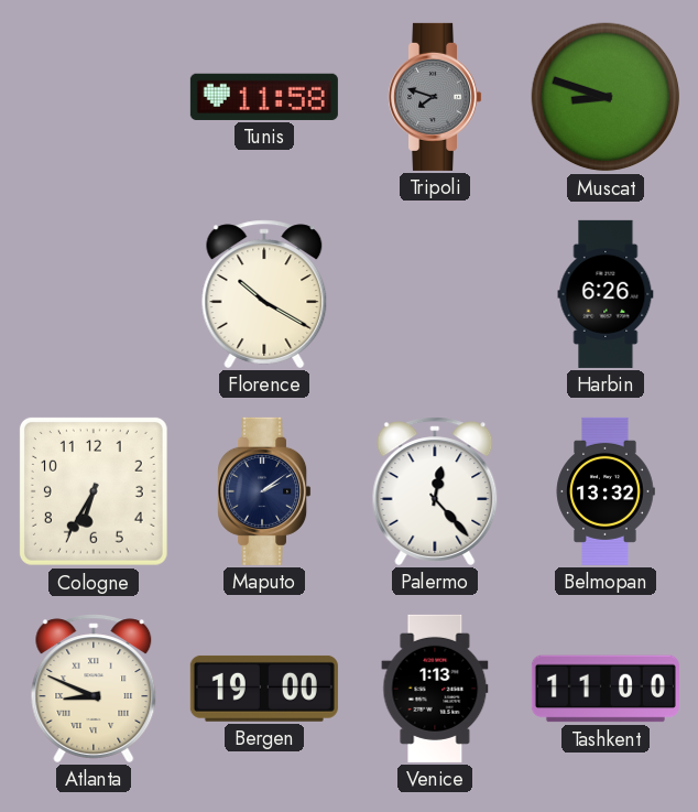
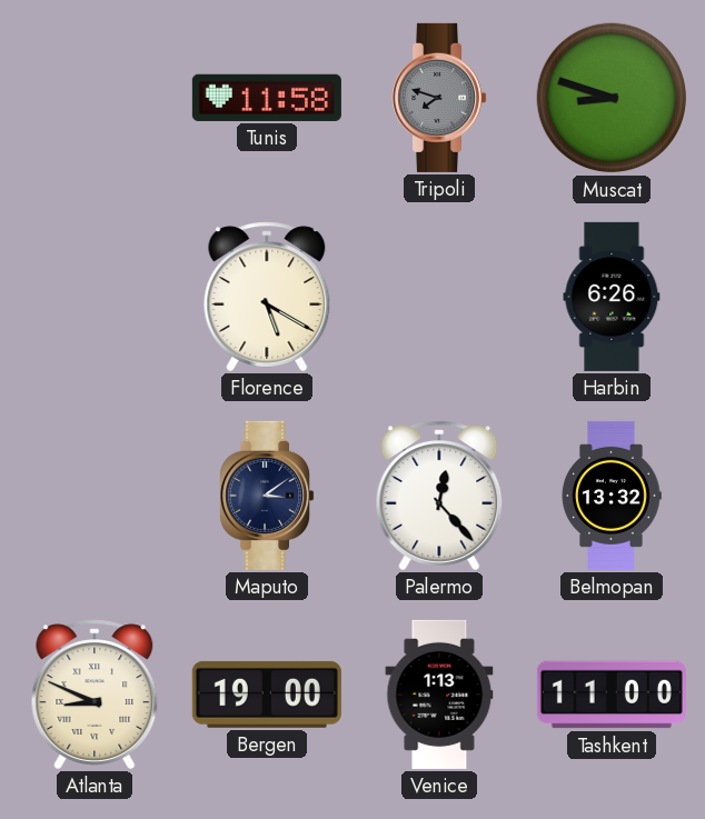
Florence: 10:20 -> 5:20
Cologne: 6:35 -> none
Maputo: 2:09 -> 3:09
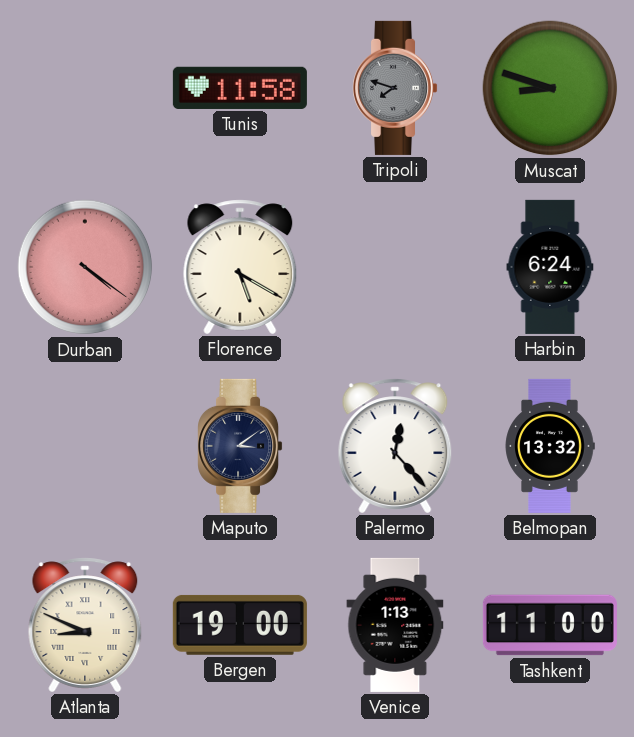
Durban: none -> 4:21
Harbin: 6:26 -> 6:24
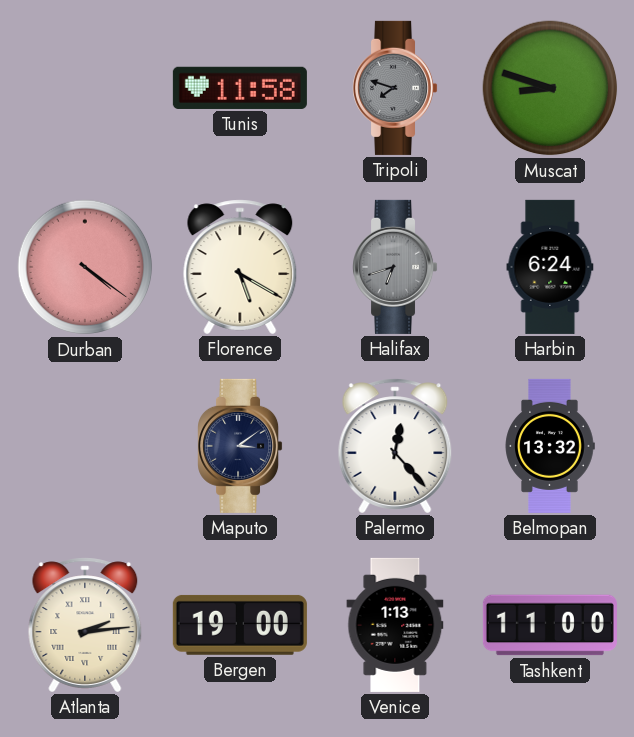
Halifax: none -> 6:42
Atlanta: 8:49 -> 2:14
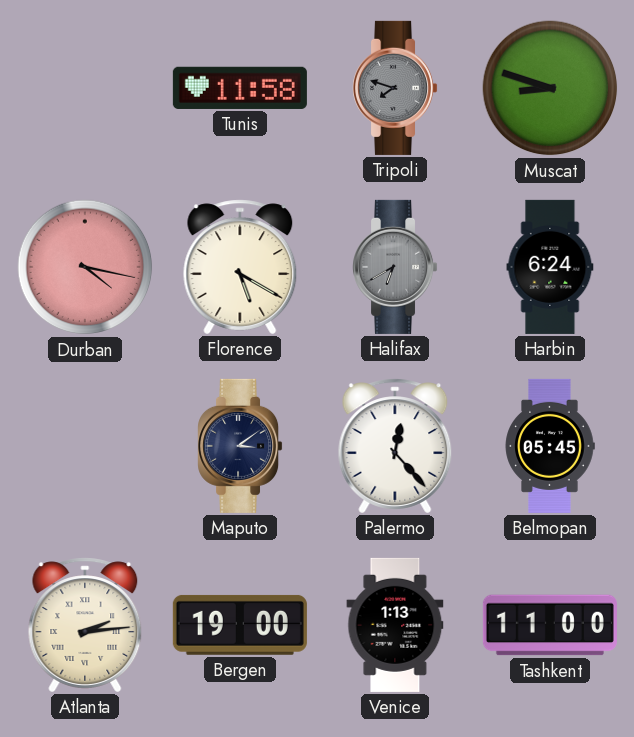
Durban: 4:21 -> 4:17
Halifax: 6:42 -> 6:40
Belmopan: 13:32 -> 05:45
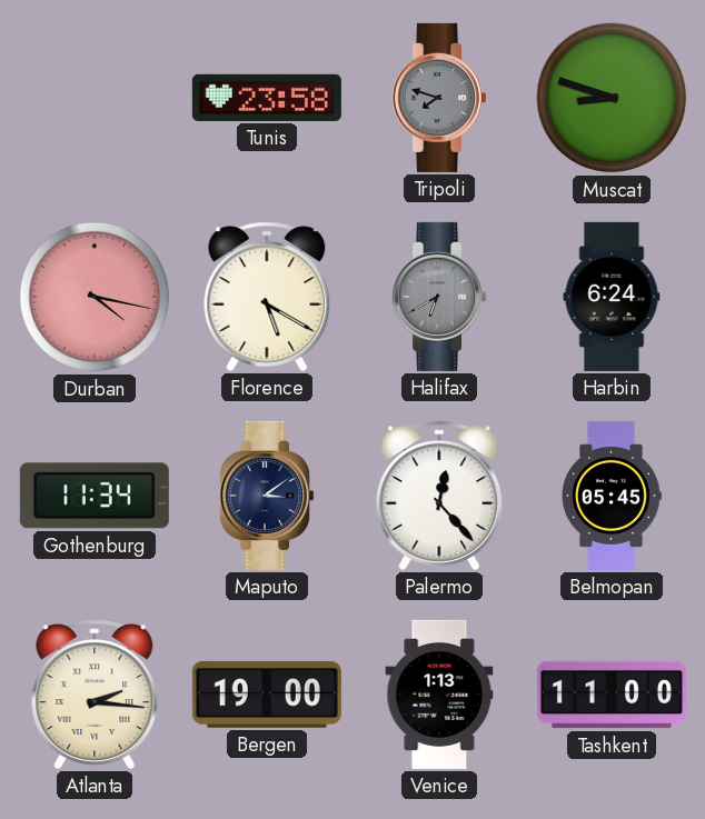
Tunis: 11:58 -> 23:58
Gothenburg: none -> 11:34
Atlanta: 2:14 -> 2:16
